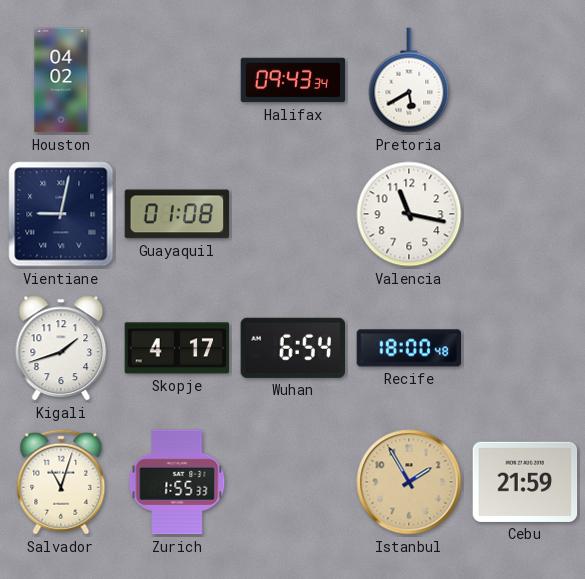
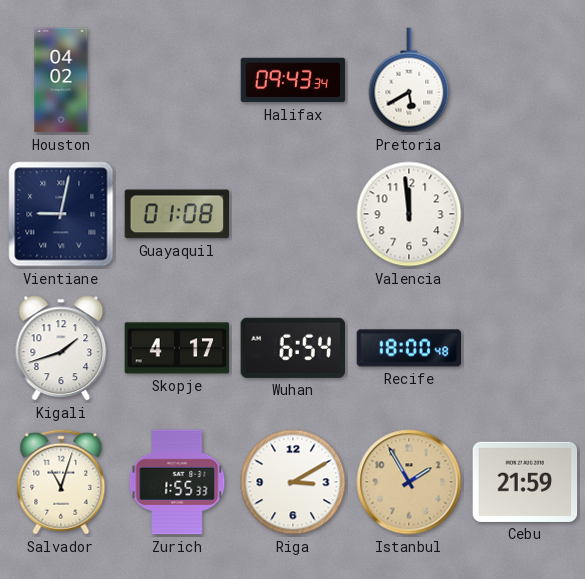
Valencia: 11:17 -> 11:59
Riga: none -> 3:10
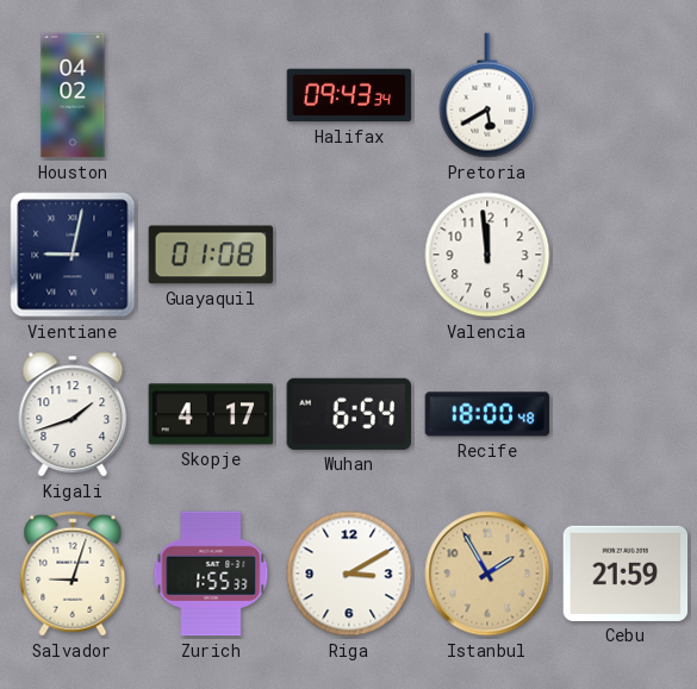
Salvador: 11:03 -> 9:03
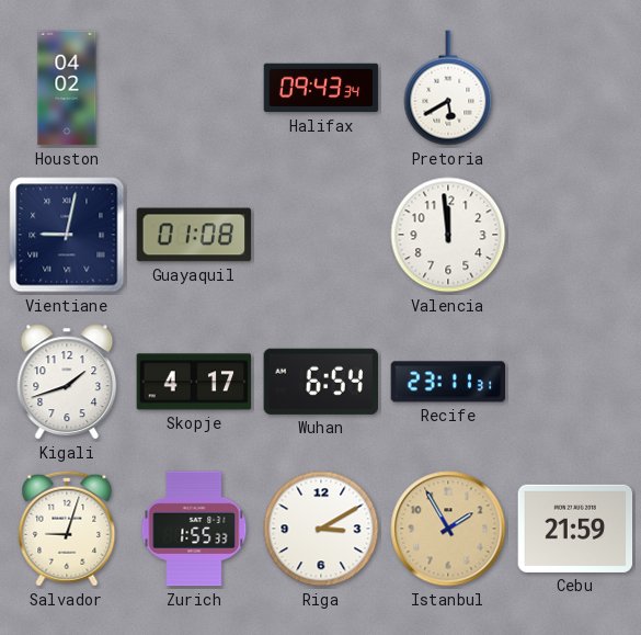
Recife: 18:00 -> 23:11
